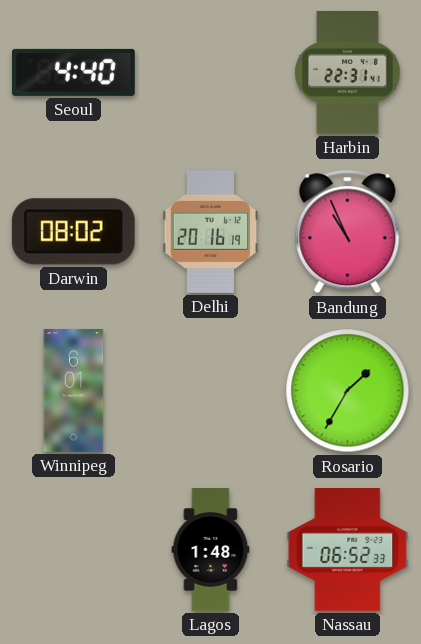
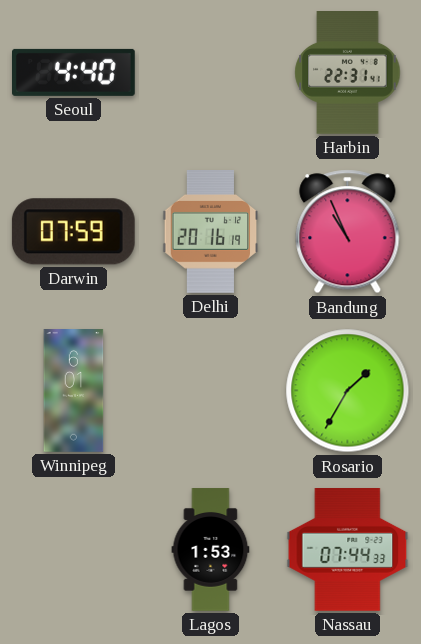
Darwin: 08:02 -> 07:59
Lagos: 1:48 -> 1:53
Nassau: 06:52 -> 07:44
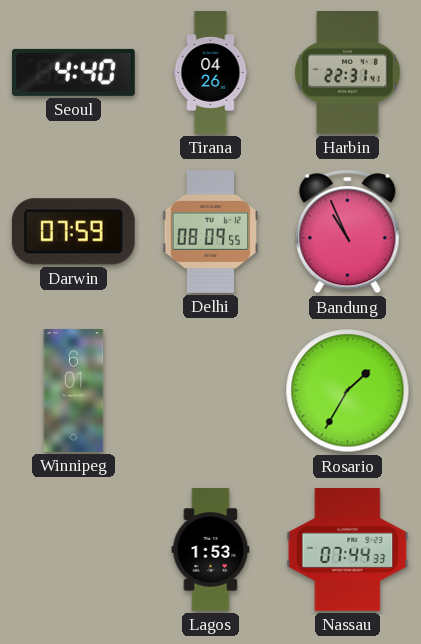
Tirana: none -> 04:26
Delhi: 20:16 -> 08:09
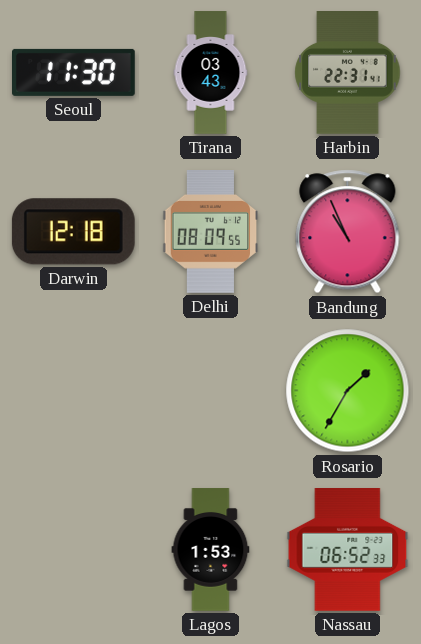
Seoul: 4:40 -> 11:30
Tirana: 04:26 -> 03:43
Darwin: 07:59 -> 12:18
Winnipeg: 6:01 -> none
Nassau: 07:44 -> 06:52
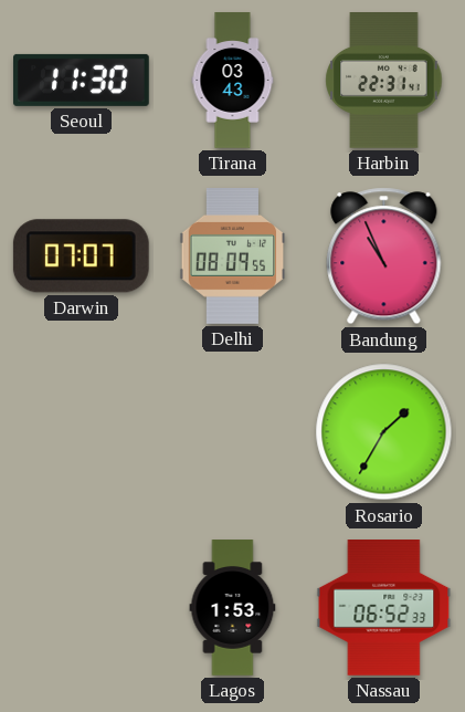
Darwin: 12:18 -> 07:07
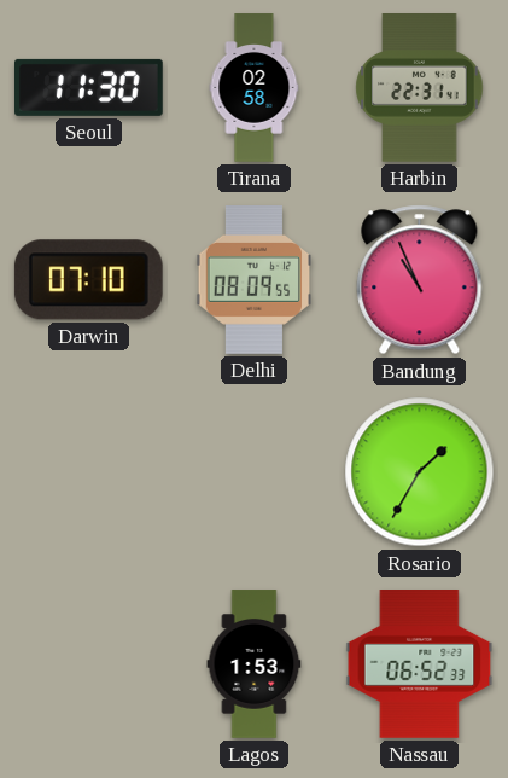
Tirana: 03:43 -> 02:58
Darwin: 07:07 -> 07:10
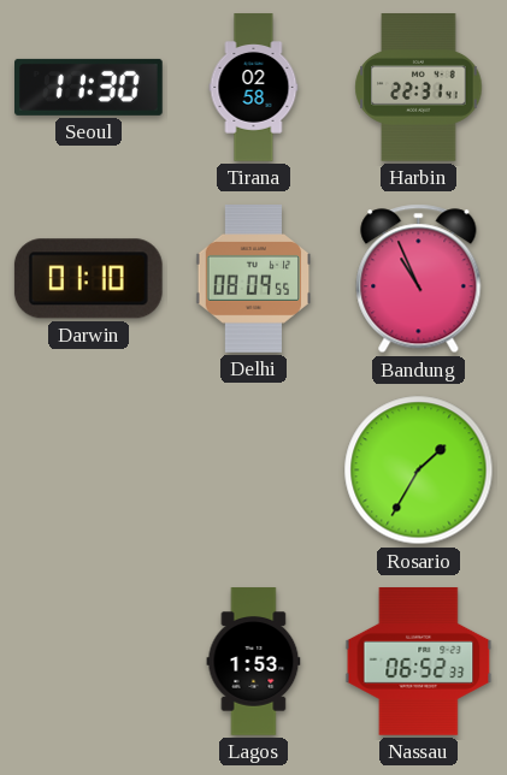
Darwin: 07:10 -> 01:10
